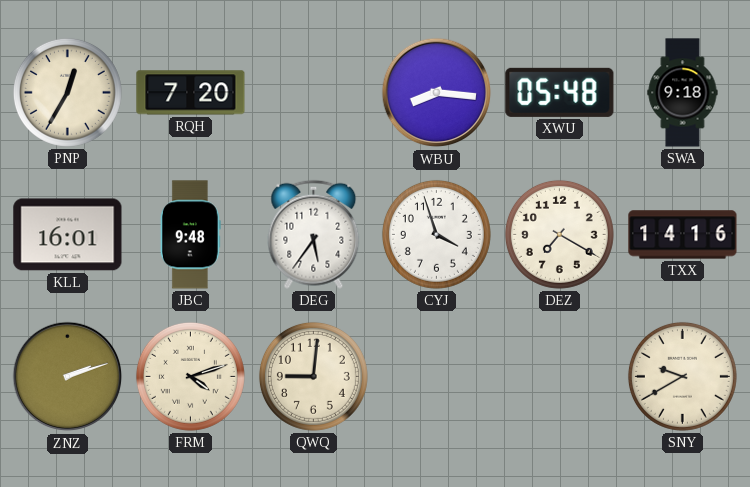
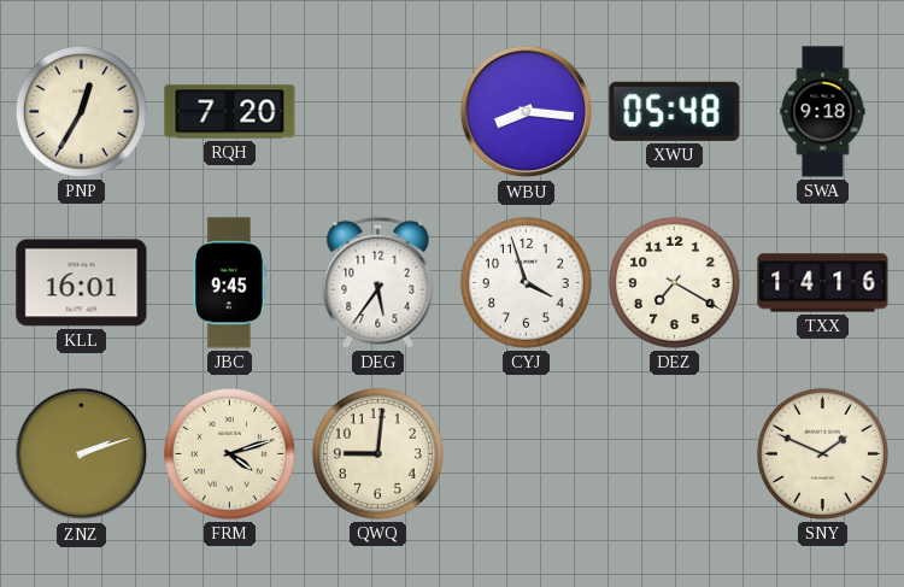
JBC: 9:48 -> 9:45
SNY: 9:40 -> 1:49
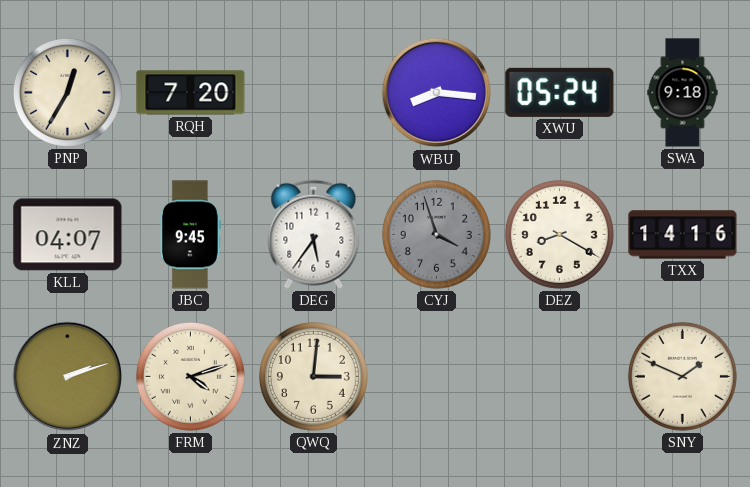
XWU: 05:48 -> 05:24
KLL: 16:01 -> 04:07
CYJ dial: white -> grey
DEZ: 7:20 -> 8:20
QWQ: 9:01 -> 3:01
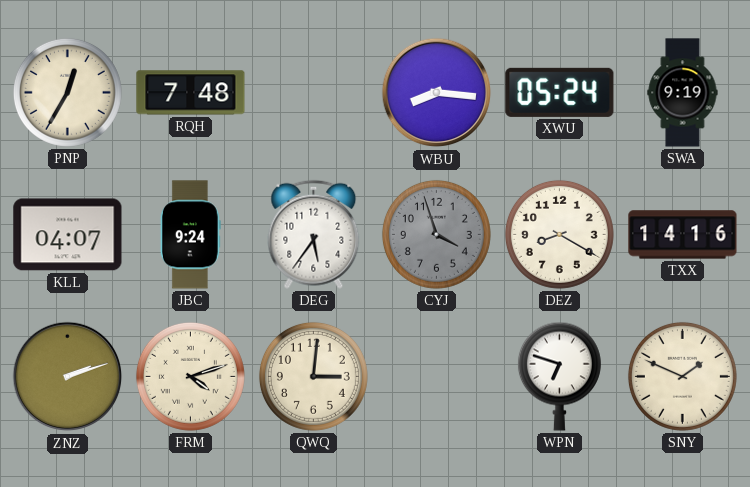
RQH: 7:20 -> 7:48
SWA: 9:18 -> 9:19
JBC: 9:45 -> 9:24
WPN: none -> 6:48
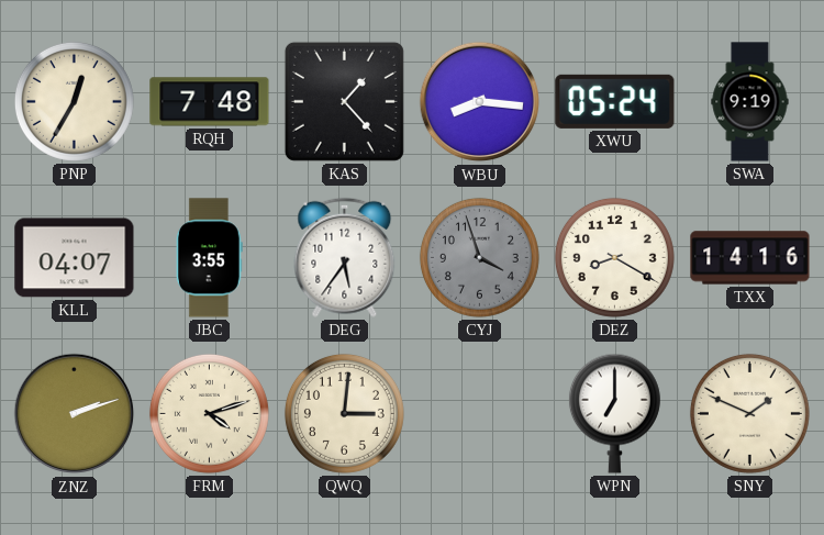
KAS: none -> 1:23
JBC: 9:24 -> 3:55
WPN: 6:48 -> 7:00
